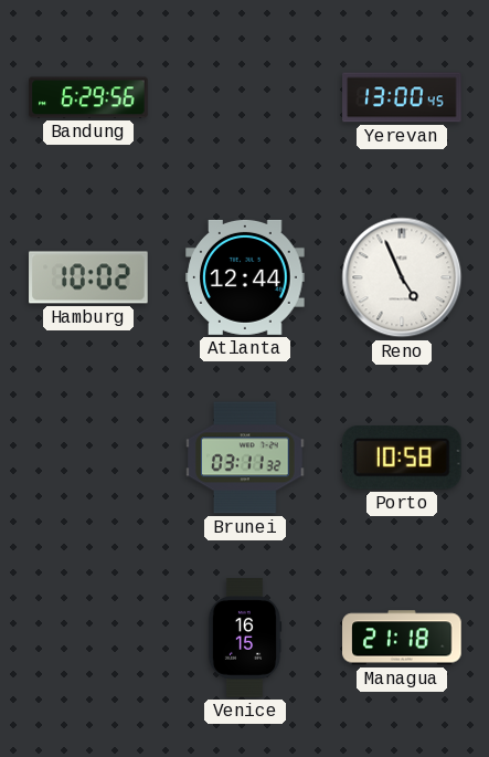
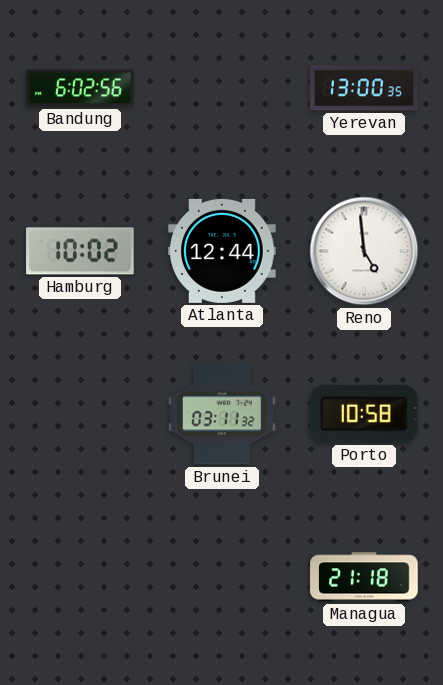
Bandung: 6:29 -> 6:02
Yerevan: 13:00:45 -> 13:00:35
Reno: 4:56 -> 4:59
Venice: 16:15 -> none
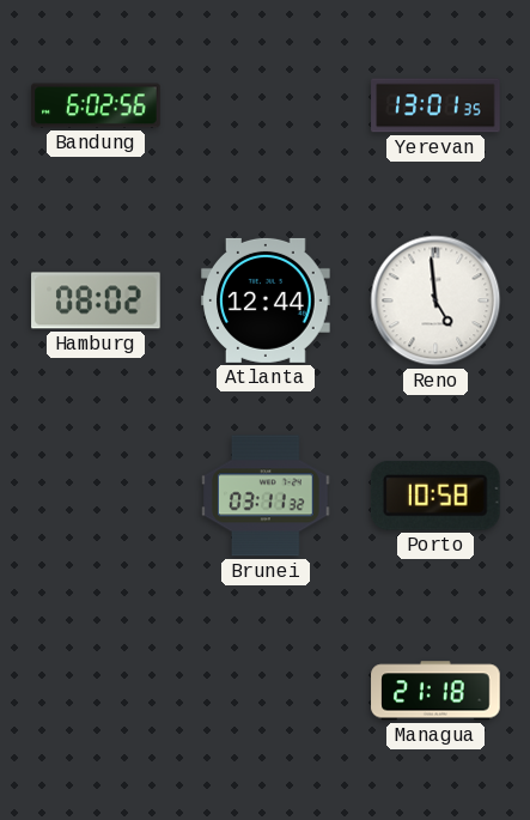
Yerevan: 13:00 -> 13:01
Hamburg: 10:02 -> 08:02
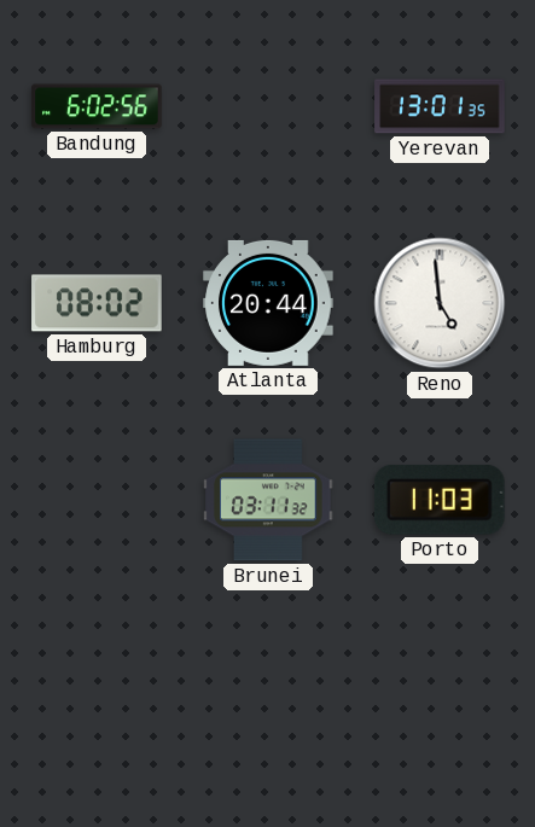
Atlanta: 12:44 -> 20:44
Porto: 10:58 -> 11:03
Managua: 21:18 -> none
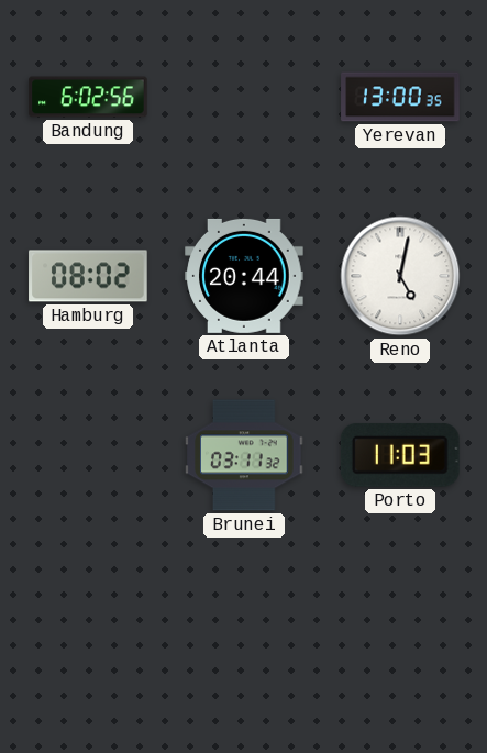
Yerevan: 13:01 -> 13:00
Reno: 4:59 -> 5:02
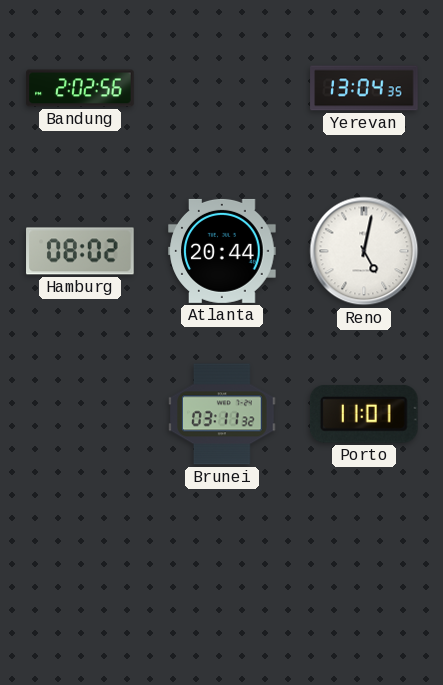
Bandung: 6:02 -> 2:02
Yerevan: 13:00 -> 13:04
Porto: 11:03 -> 11:01
